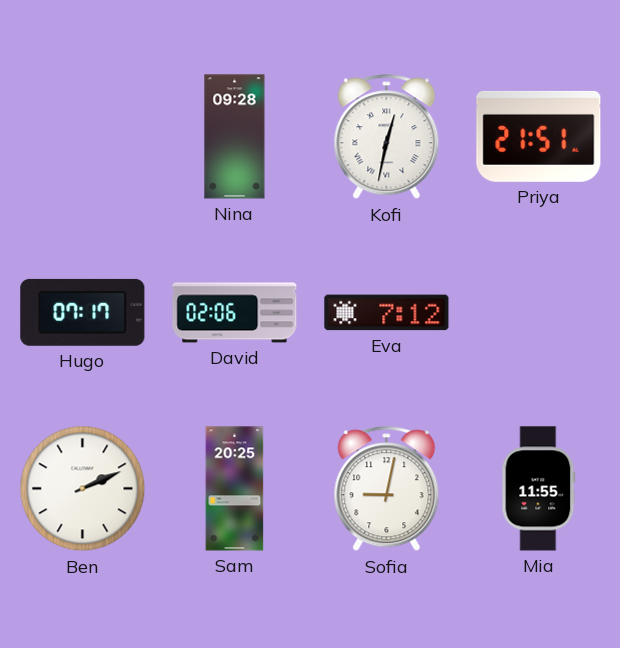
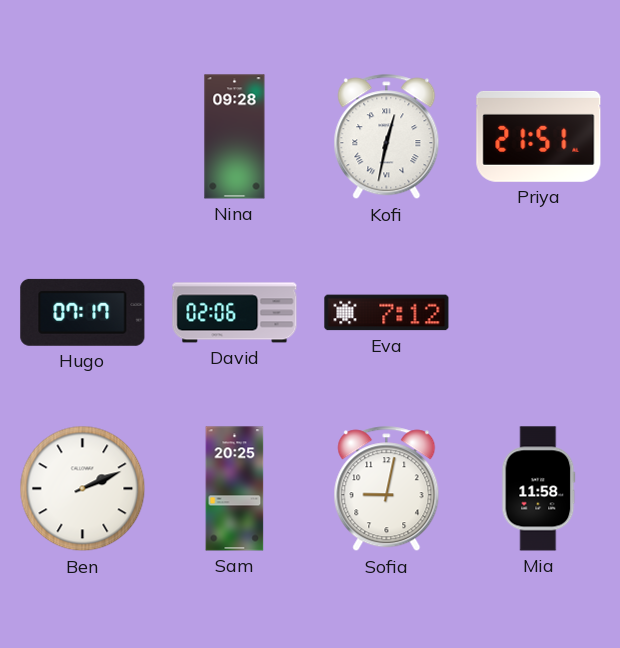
Mia: 11:55 -> 11:58
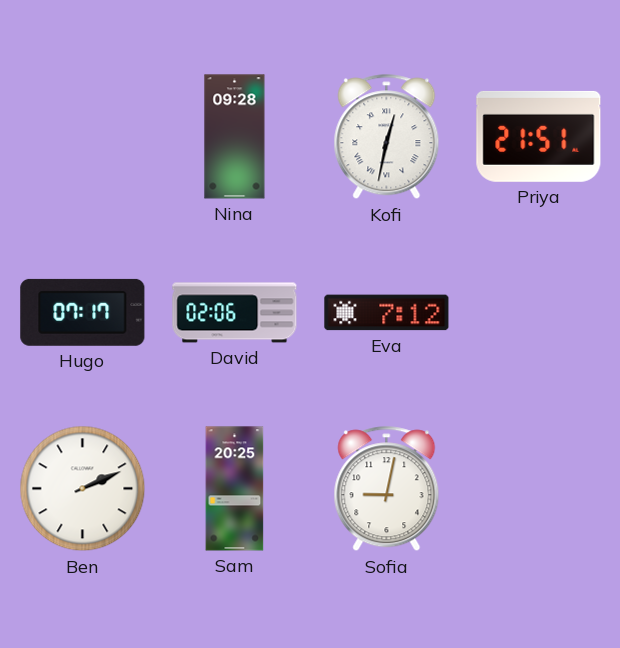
Mia: 11:58 -> none
